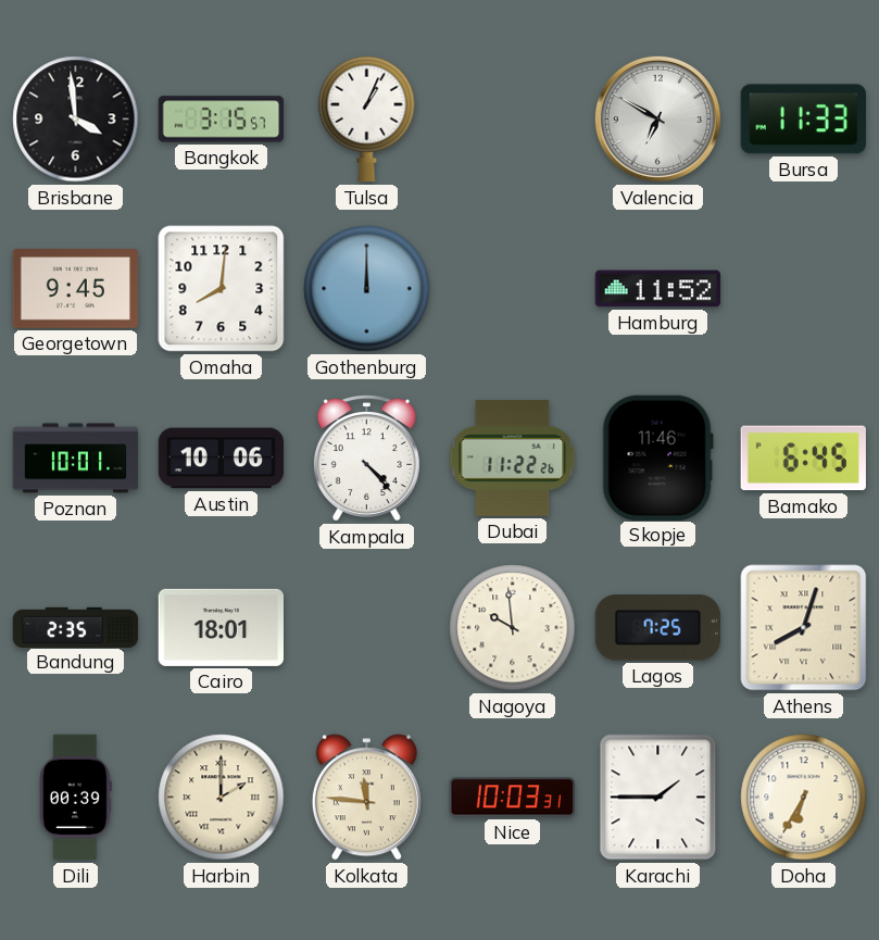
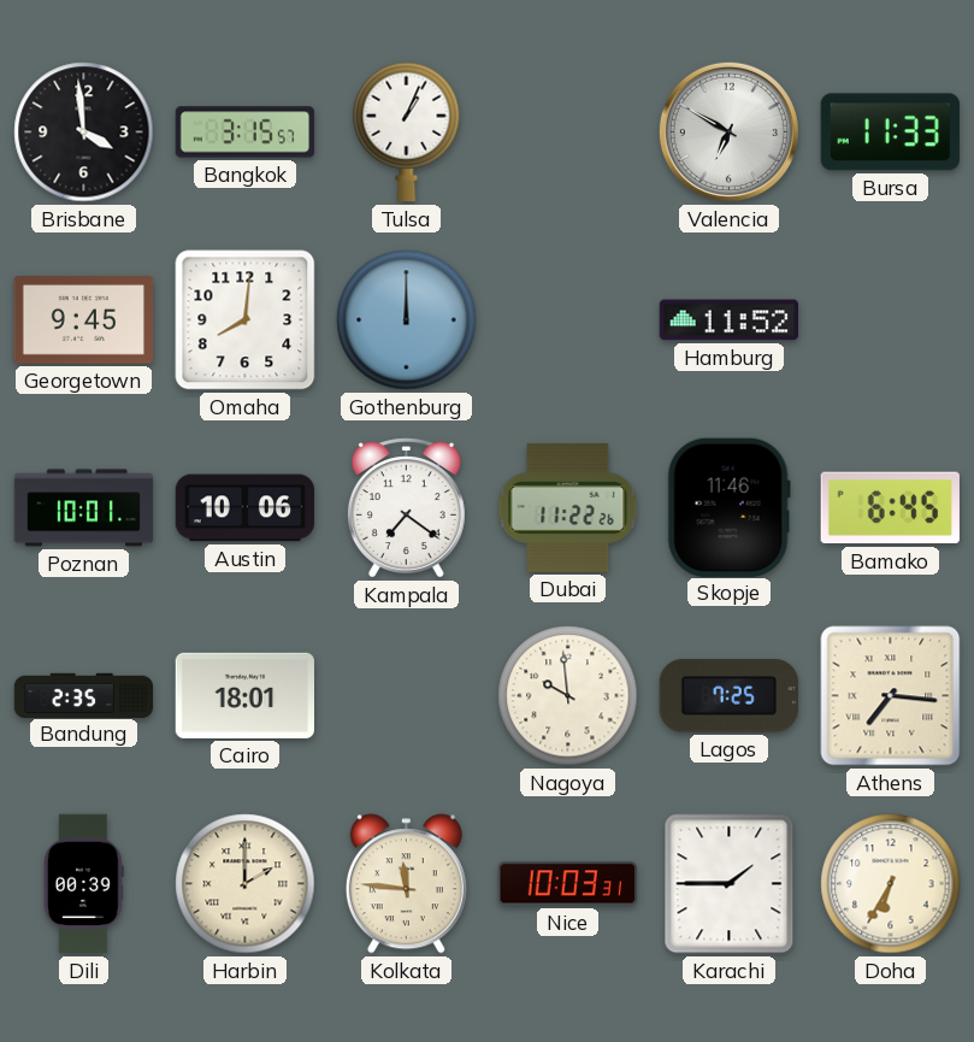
Kampala: 4:23 -> 7:21
Athens: 8:03 -> 7:16
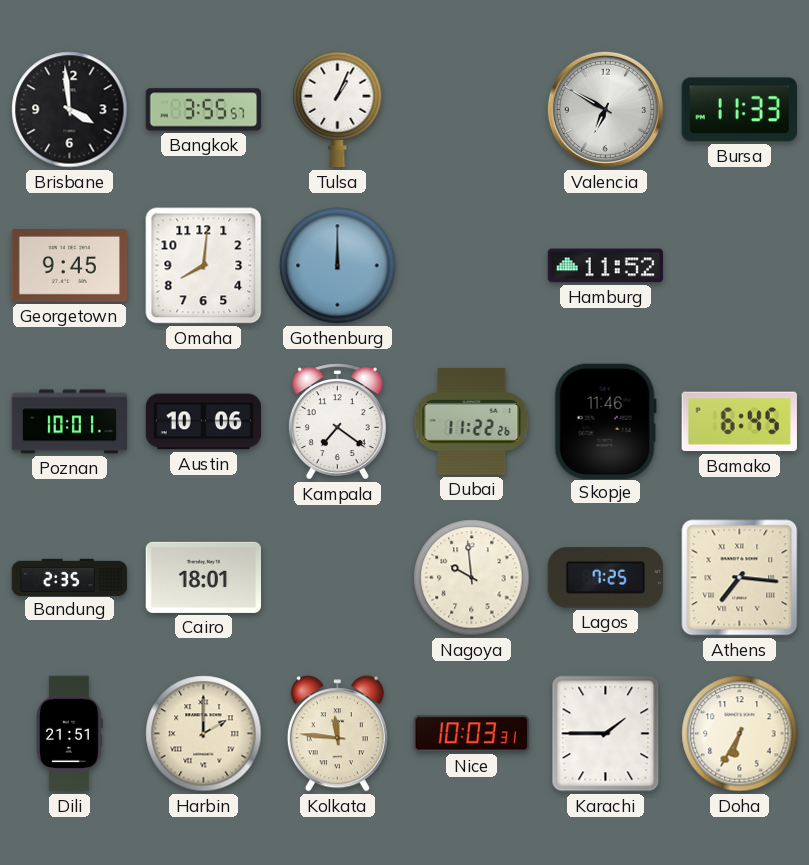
Bangkok: 3:15 -> 3:55
Dili: 00:39 -> 21:51
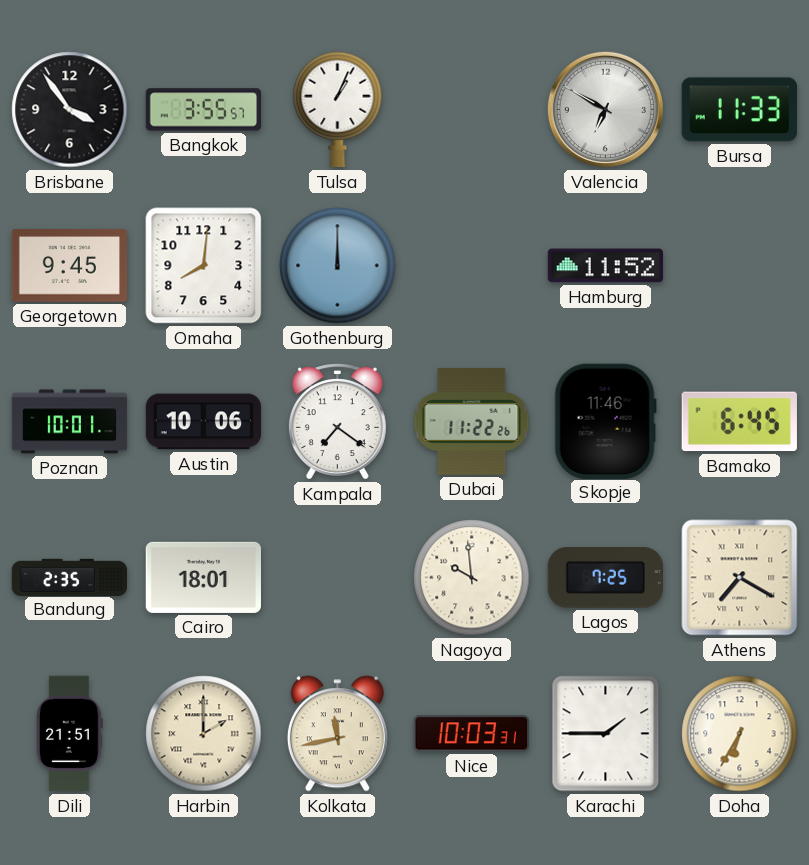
Brisbane: 3:59 -> 3:54
Athens: 7:16 -> 7:20
Kolkata: 11:46 -> 11:43
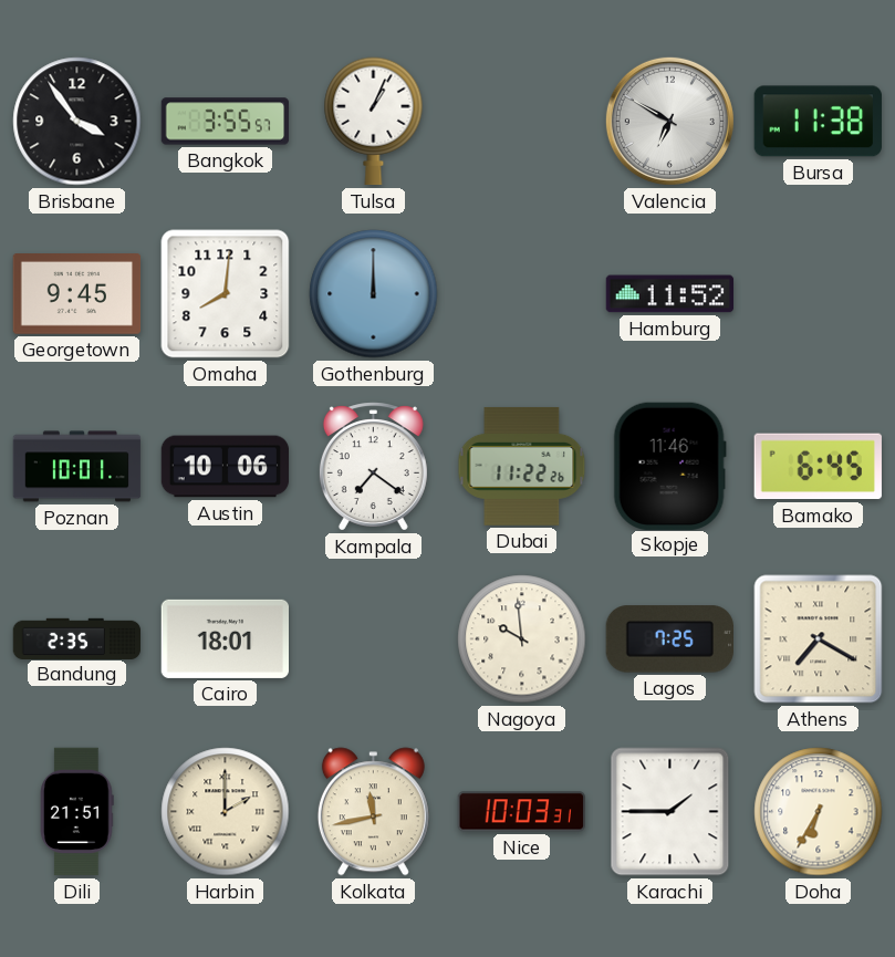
Bursa: 11:33 -> 11:38
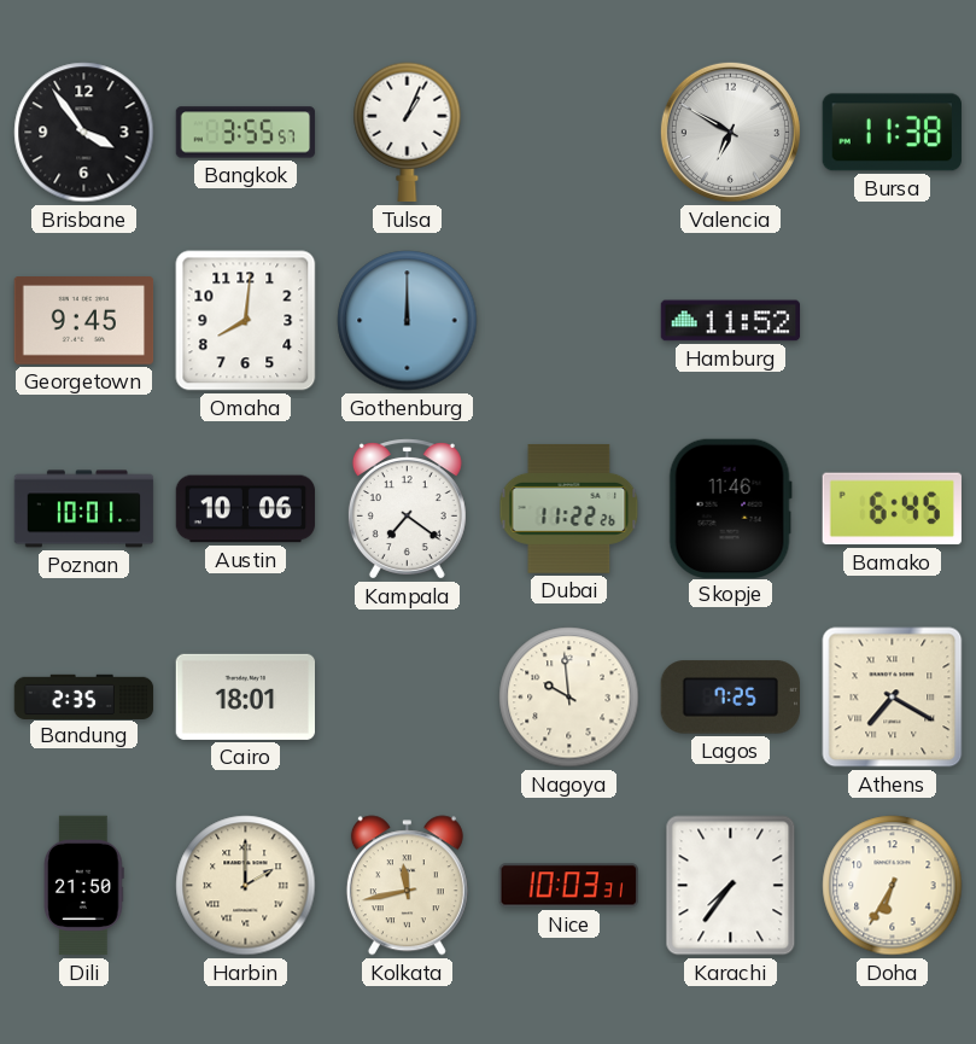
Dili: 21:51 -> 21:50
Karachi: 1:45 -> 7:36
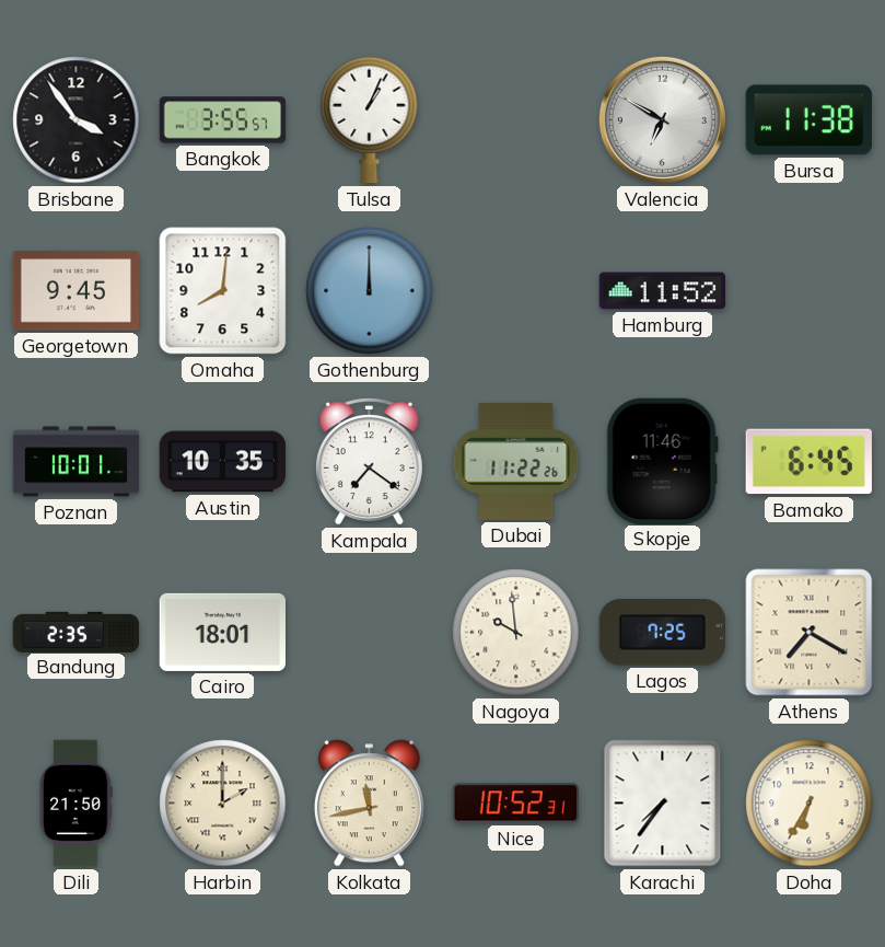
Austin: 10:06 -> 10:35
Nice: 10:03 -> 10:52
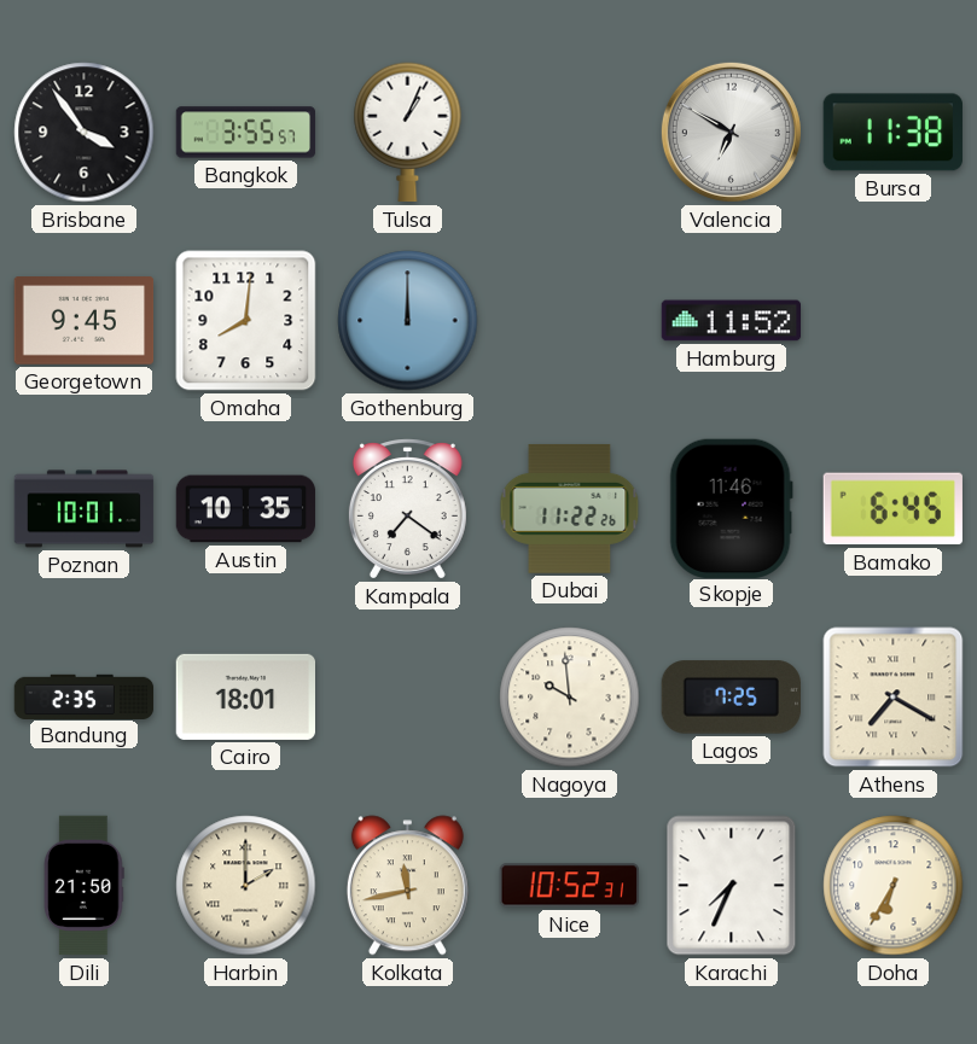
Karachi: 7:36 -> 7:34
